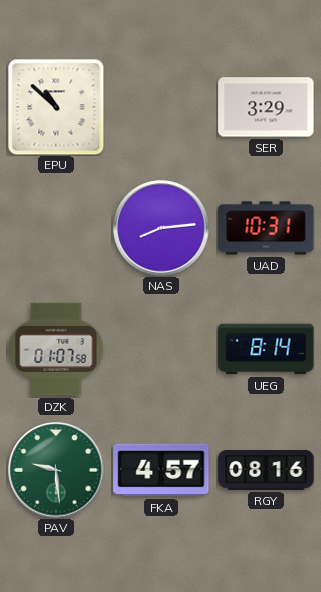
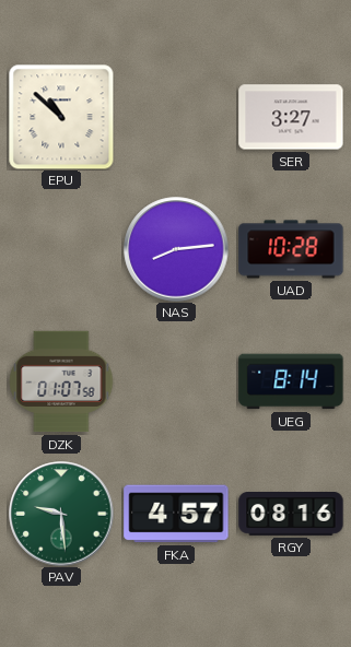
SER: 3:29 -> 3:27
UAD: 10:31 -> 10:28
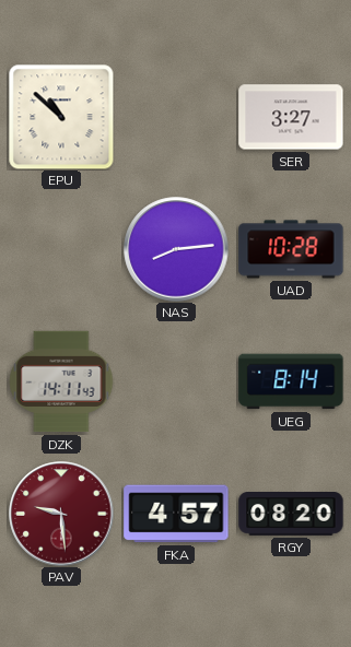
DZK: 01:07 -> 14:11
PAV dial: green -> burgundy
RGY: 08:16 -> 08:20
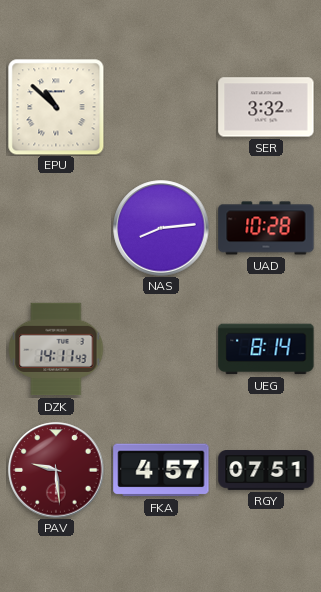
SER: 3:27 -> 3:32
RGY: 08:20 -> 07:51
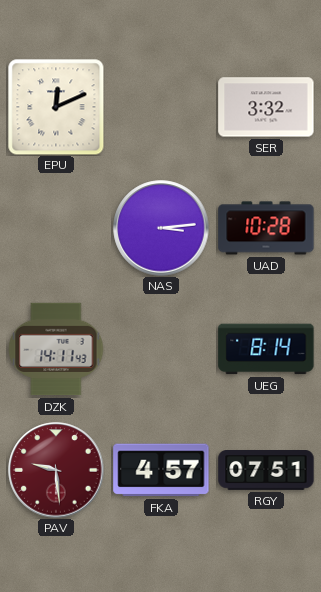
EPU: 10:52 -> 12:11
NAS: 8:14 -> 3:14
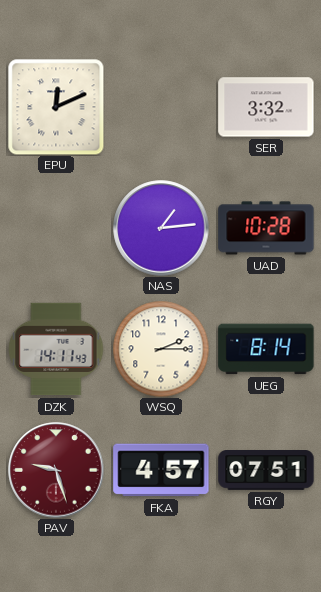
NAS: 3:14 -> 1:14
WSQ: none -> 2:15
PAV: 9:29 -> 9:27
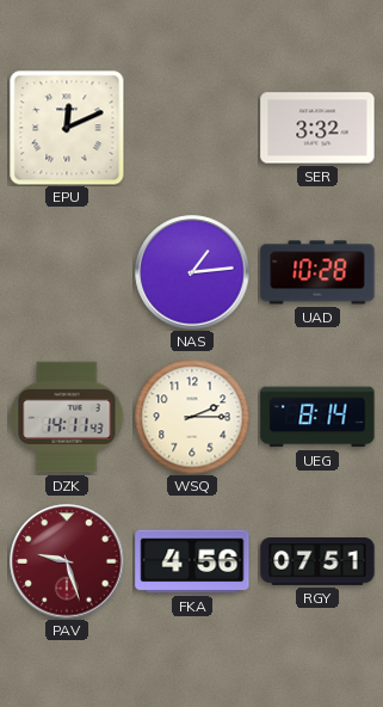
FKA: 4:57 -> 4:56
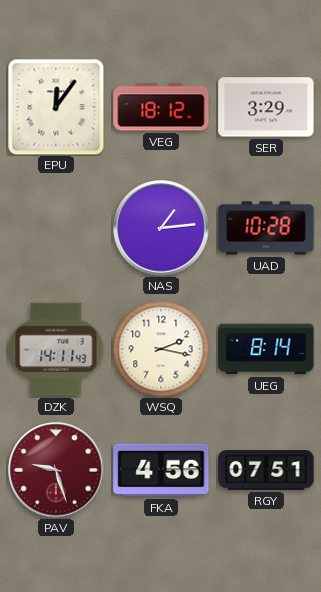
EPU: 12:11 -> 12:06
VEG: none -> 18:12
SER: 3:32 -> 3:29
WSQ: 2:15 -> 2:17
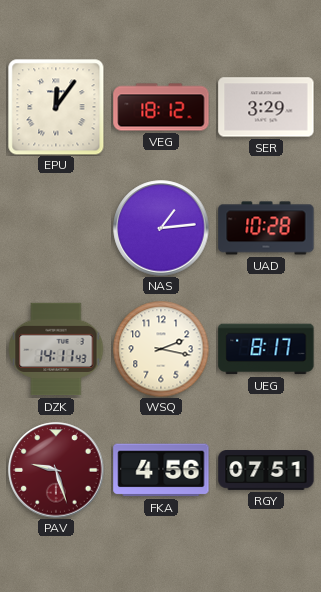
UEG: 8:14 -> 8:17
